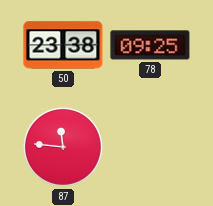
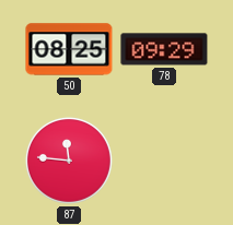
50: 23:38 -> 08:25
78: 09:25 -> 09:29
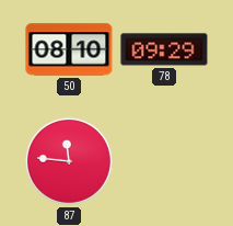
50: 08:25 -> 08:10
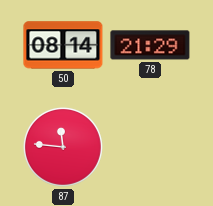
50: 08:10 -> 08:14
78: 09:29 -> 21:29
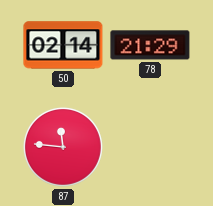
50: 08:14 -> 02:14
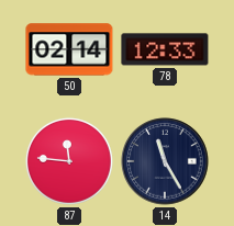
78: 21:29 -> 12:33
14: none -> 11:25
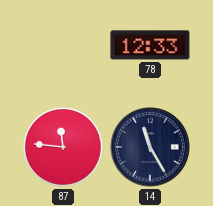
50: 02:14 -> none
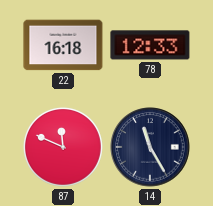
22: none -> 16:18
87: 11:46 -> 11:49
